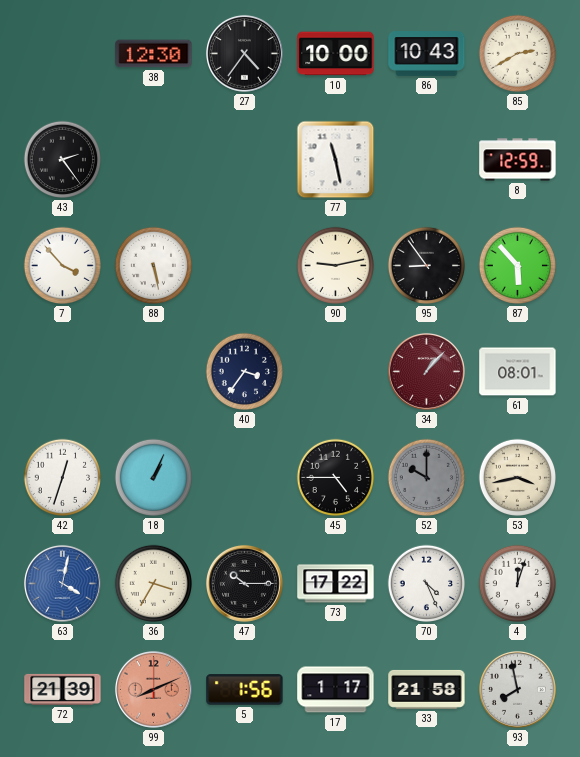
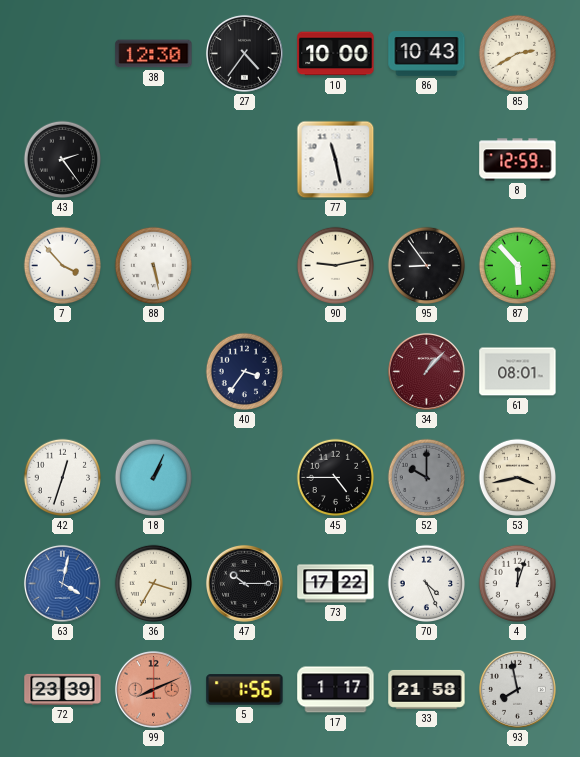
72: 21:39 -> 23:39
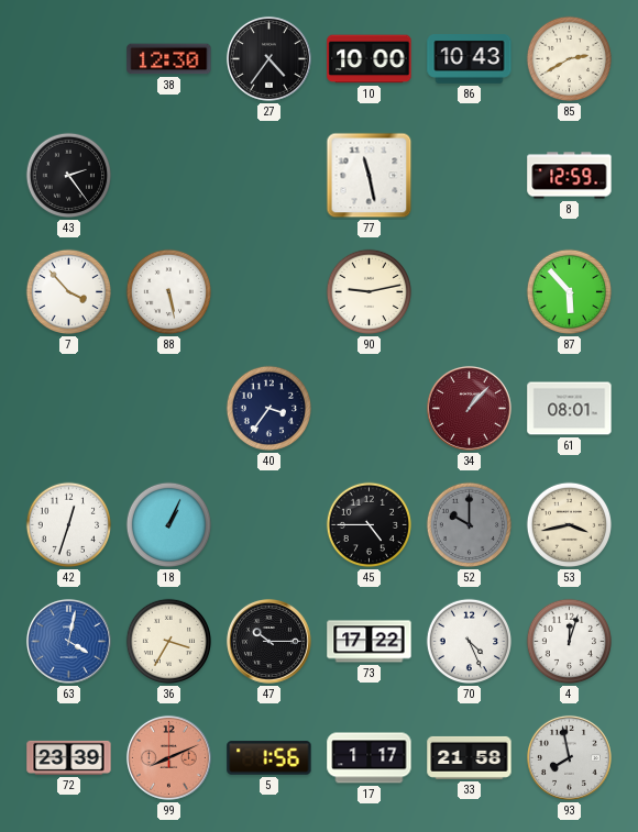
95: 8:54 -> none
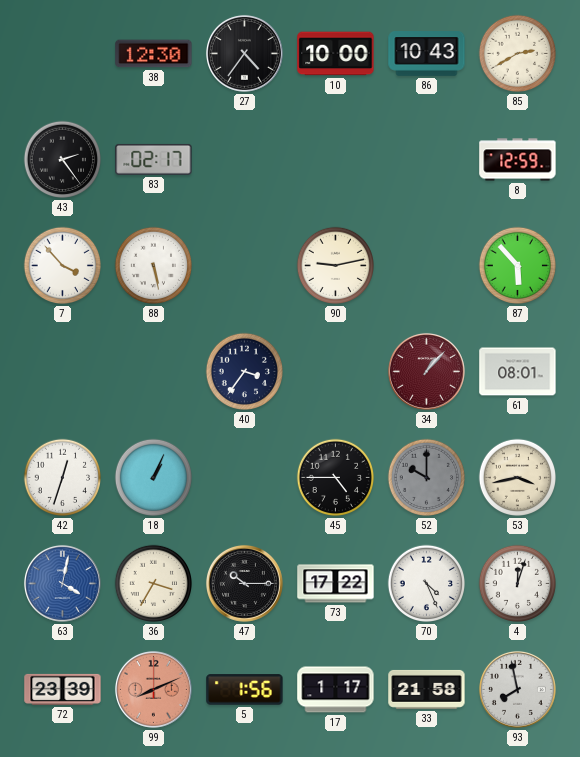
83: none -> 02:17
77: 11:28 -> none
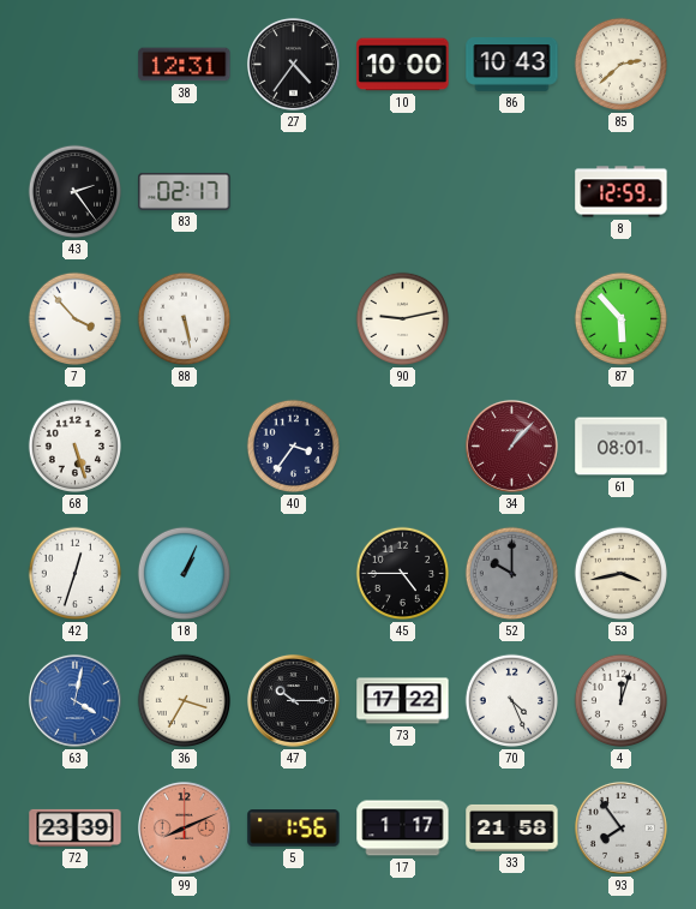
38: 12:30 -> 12:31
85: 2:40 -> 2:38
68: none -> 5:27
93: 7:58 -> 7:54
